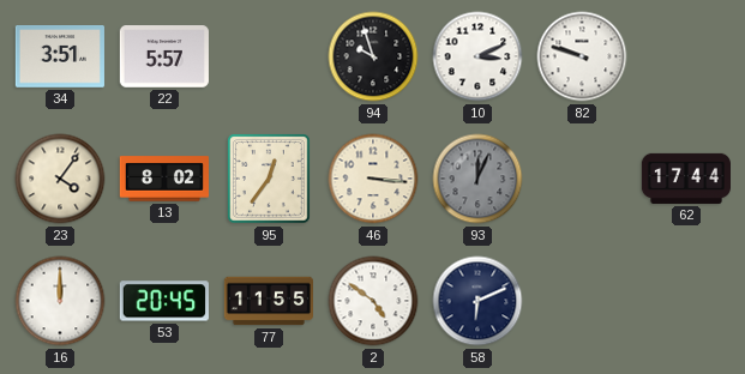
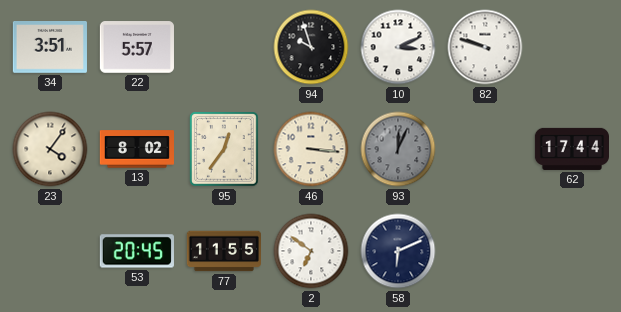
16: 12:00 -> none
2: 4:51 -> 6:51
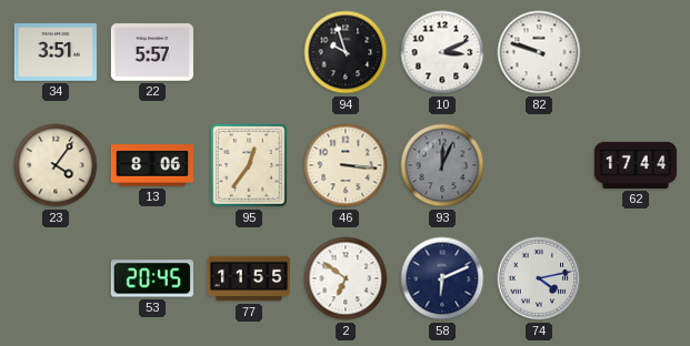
13: 8:02 -> 8:06
74: none -> 4:13
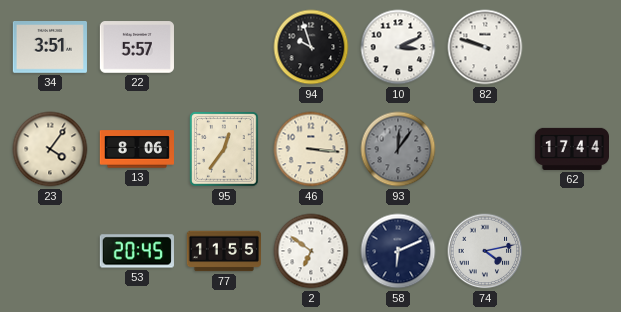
93: 12:04 -> 12:06
